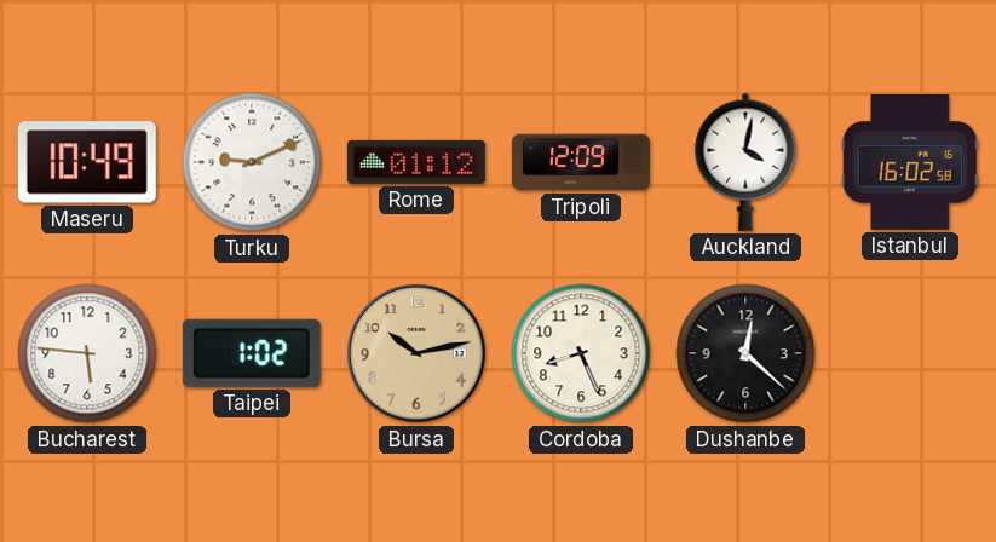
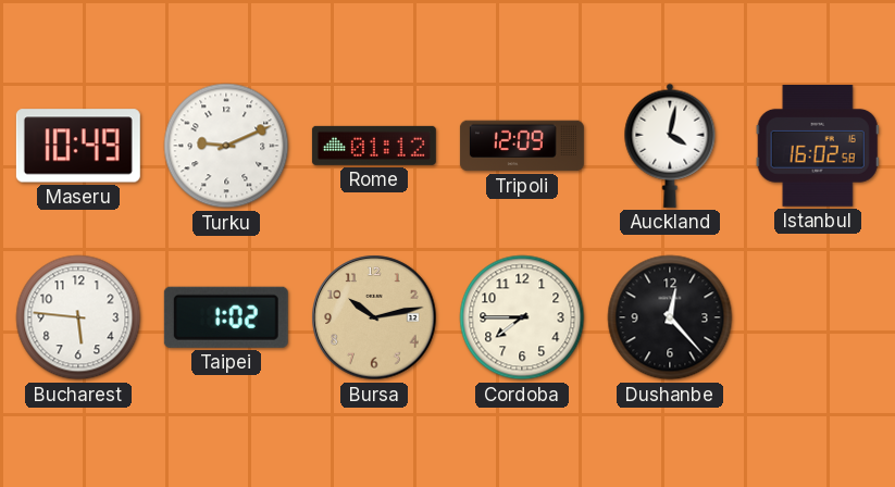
Cordoba: 8:26 -> 7:45
Dushanbe: 12:22 -> 12:23
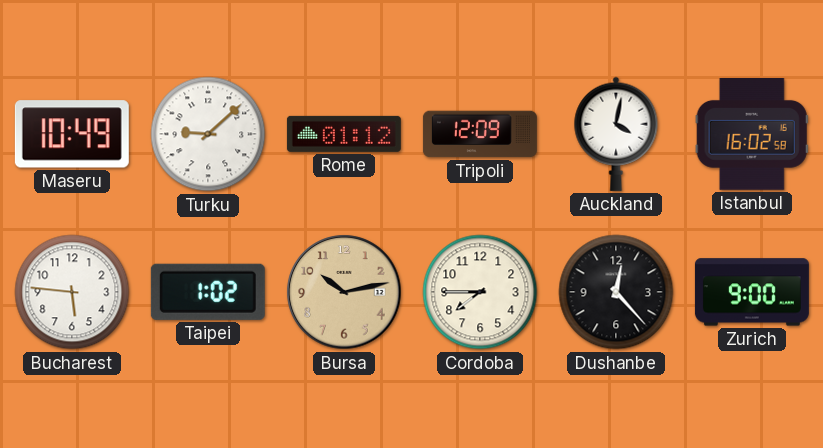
Turku: 9:11 -> 9:08
Zurich: none -> 9:00
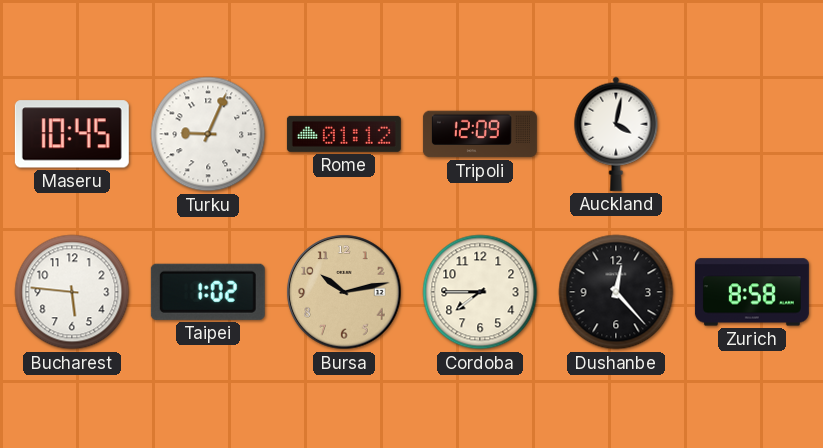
Maseru: 10:49 -> 10:45
Turku: 9:08 -> 9:04
Istanbul: 16:02 -> none
Zurich: 9:00 -> 8:58
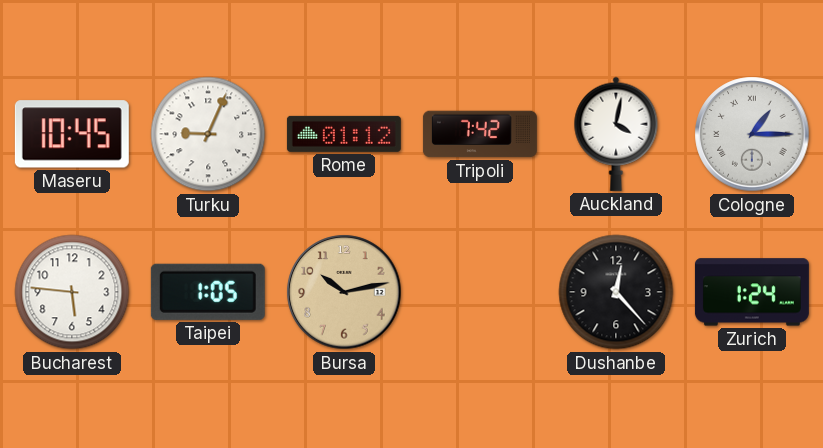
Tripoli: 12:09 -> 7:42
Cologne: none -> 1:15
Taipei: 1:02 -> 1:05
Cordoba: 7:45 -> none
Zurich: 8:58 -> 1:24
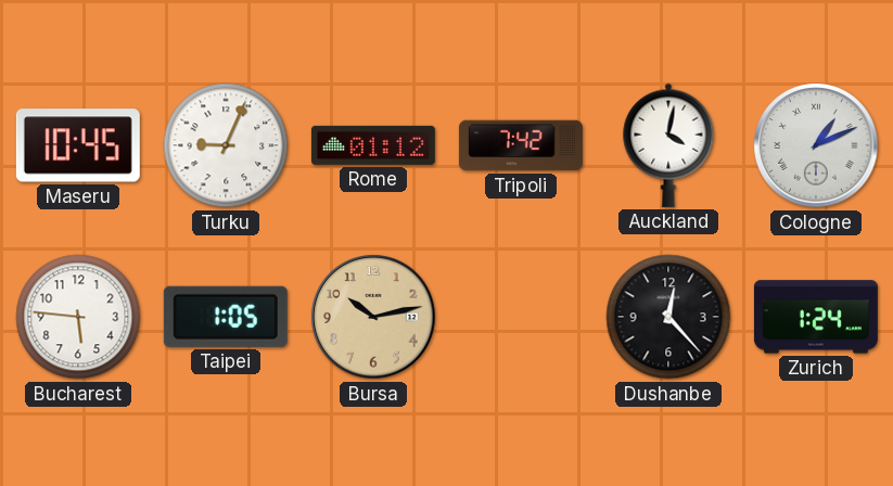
Cologne: 1:15 -> 1:11
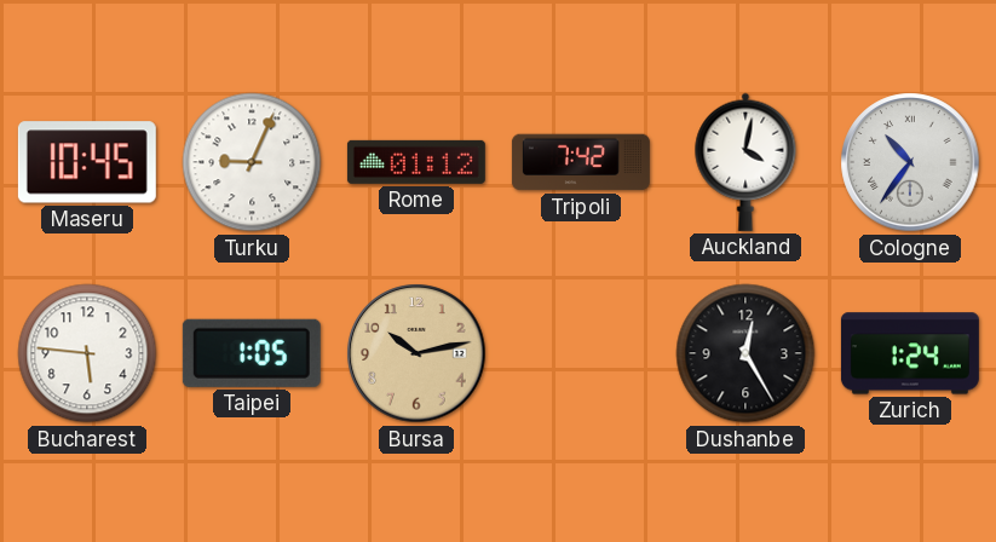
Cologne: 1:11 -> 10:36
Dushanbe: 12:23 -> 12:25
